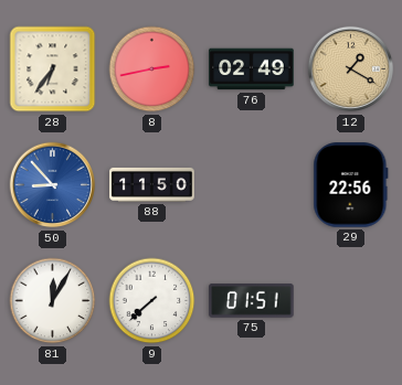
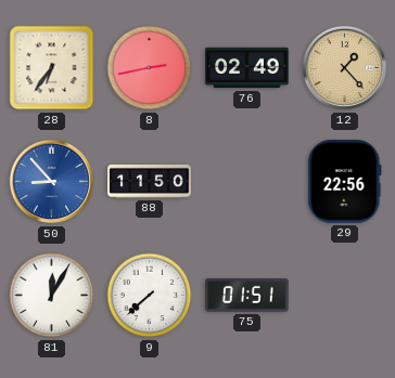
12: 1:20 -> 1:23
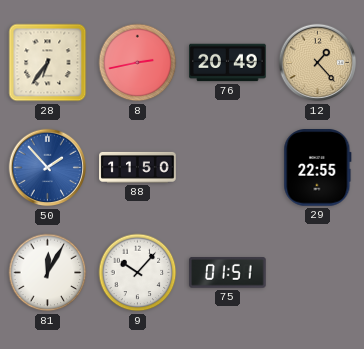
76: 02:49 -> 20:49
50: 8:53 -> 1:53
29: 22:56 -> 22:55
9: 7:38 -> 10:07
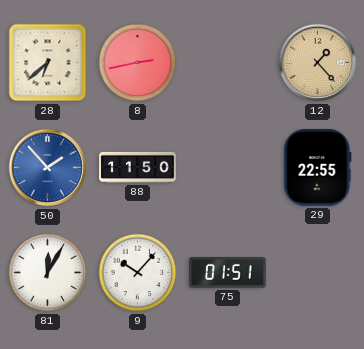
28: 6:36 -> 6:38
76: 20:49 -> none
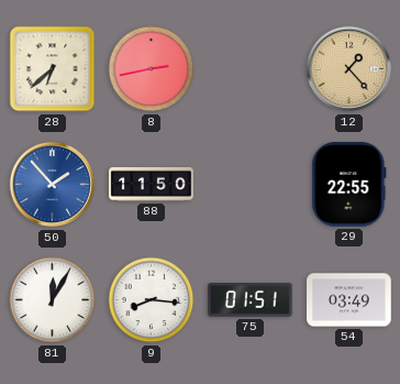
9: 10:07 -> 8:16
54: none -> 03:49
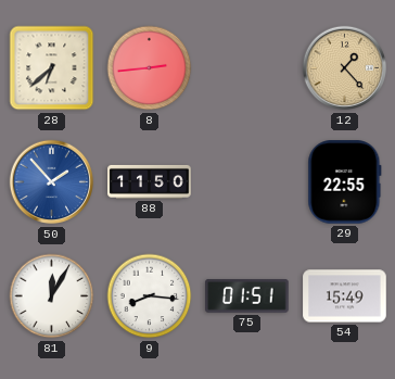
8: 2:43 -> 2:44
54: 03:49 -> 15:49
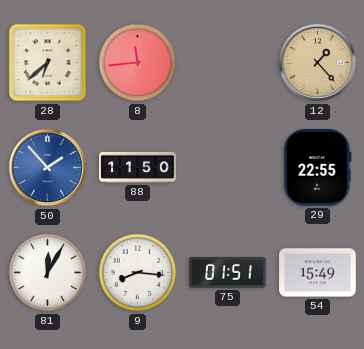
8: 2:44 -> 11:44
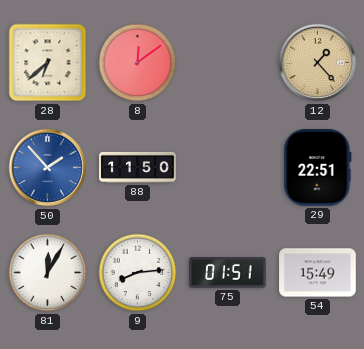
8: 11:44 -> 12:09
29: 22:55 -> 22:51
9: 8:16 -> 8:14
